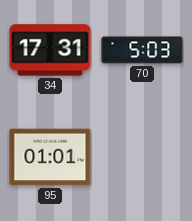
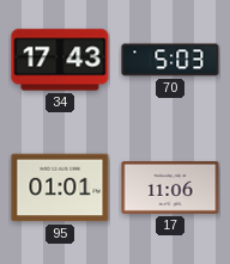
34: 17:31 -> 17:43
17: none -> 11:06
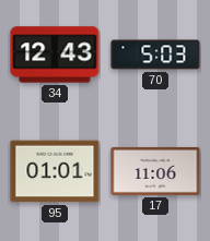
34: 17:43 -> 12:43
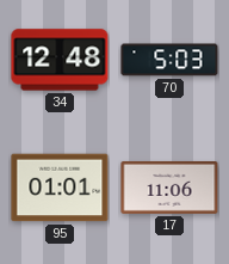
34: 12:43 -> 12:48
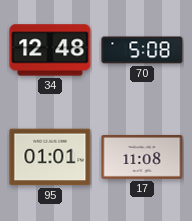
70: 5:03 -> 5:08
17: 11:06 -> 11:08
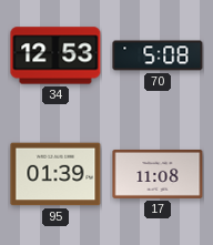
34: 12:48 -> 12:53
95: 01:01 -> 01:39
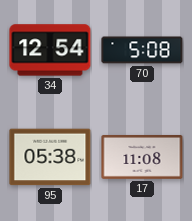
34: 12:53 -> 12:54
95: 01:39 -> 05:38
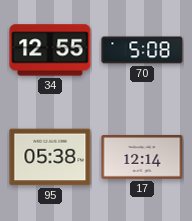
34: 12:54 -> 12:55
17: 11:08 -> 12:14
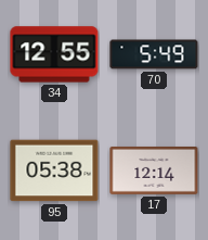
70: 5:08 -> 5:49
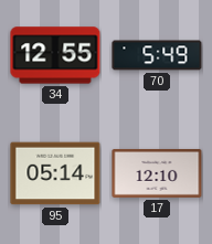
95: 05:38 -> 05:14
17: 12:14 -> 12:10
